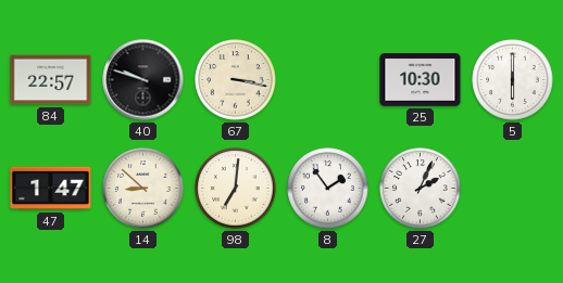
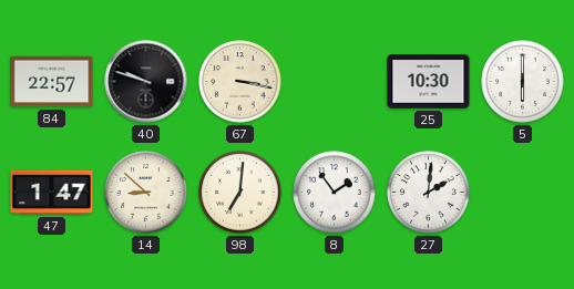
27: 2:04 -> 2:01
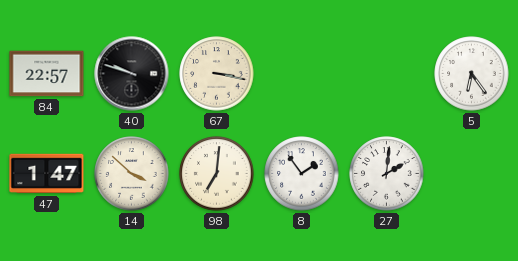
25: 10:30 -> none
5: 6:00 -> 6:24
14: 8:52 -> 3:52
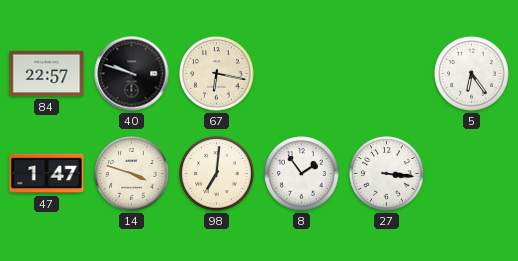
67: 3:17 -> 6:17
14: 3:52 -> 3:48
27: 2:01 -> 3:16
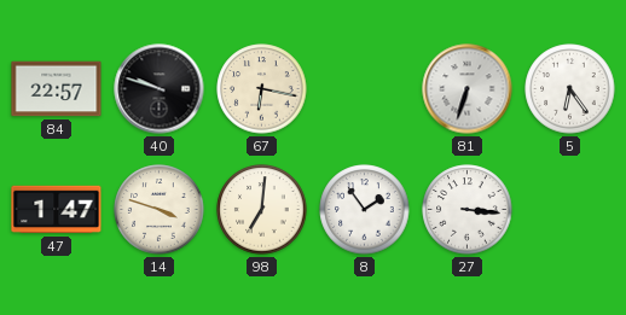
81: none -> 6:33
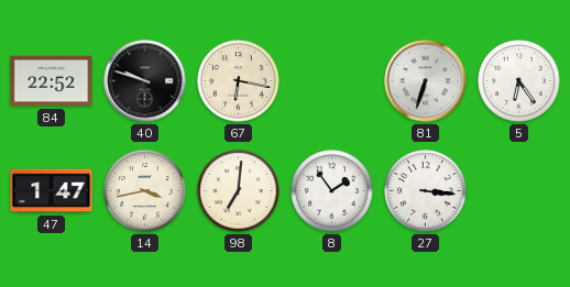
84: 22:57 -> 22:52
14: 3:48 -> 3:43
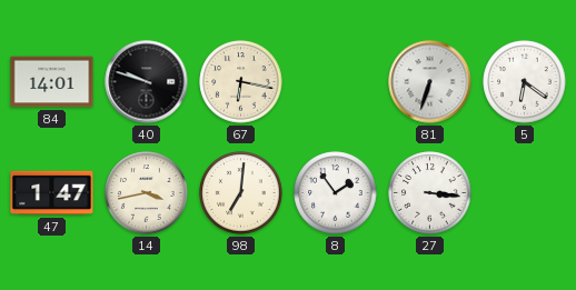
84: 22:52 -> 14:01
5: 6:24 -> 6:21
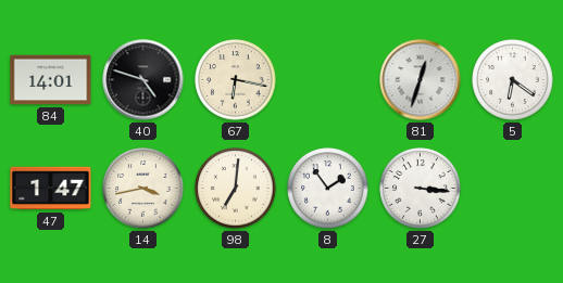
40: 9:48 -> 4:48
81: 6:33 -> 12:33
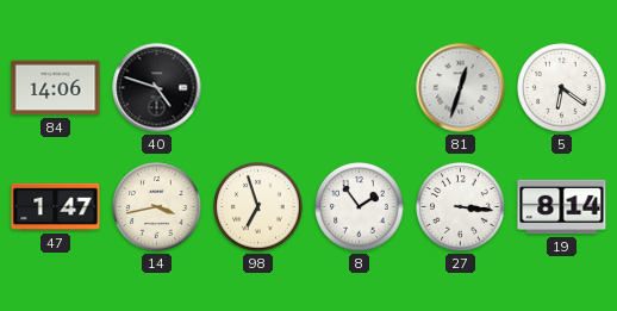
84: 14:01 -> 14:06
67: 6:17 -> none
98: 7:01 -> 6:57
19: none -> 8:14
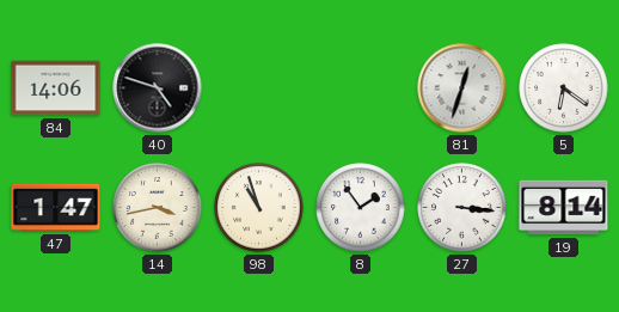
98: 6:57 -> 10:57
